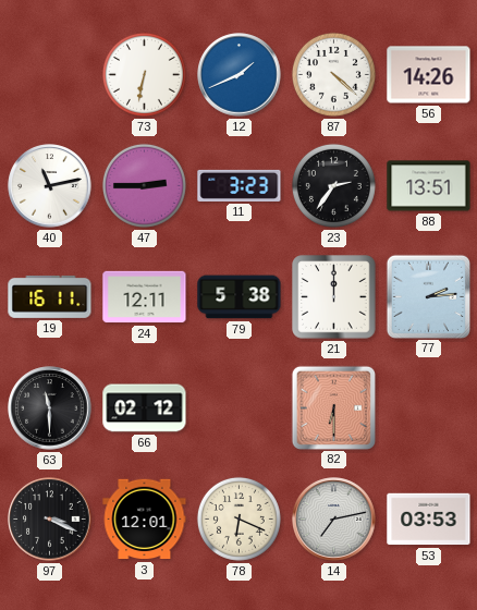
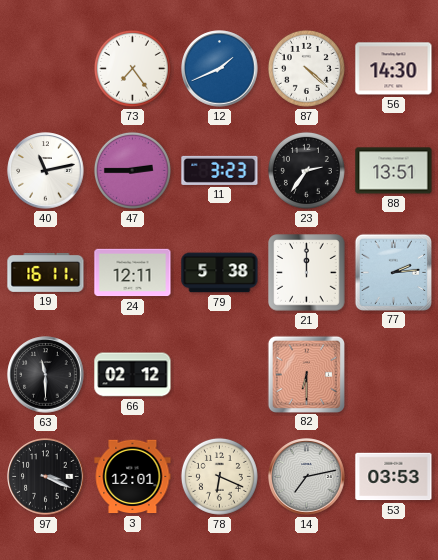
73: 6:32 -> 7:24
56: 14:26 -> 14:30
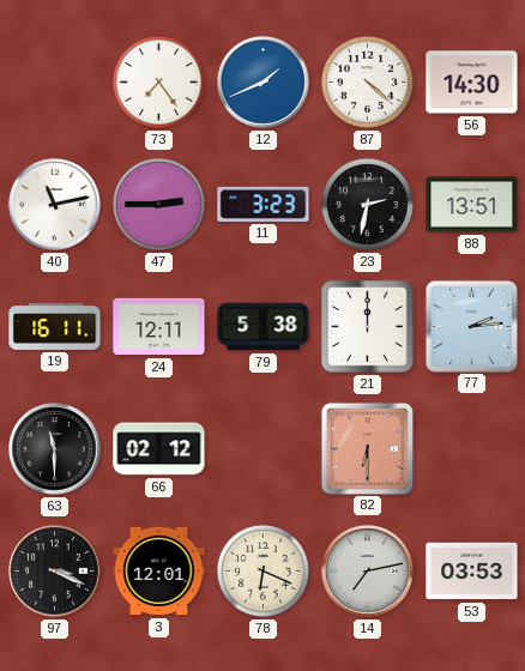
23: 2:36 -> 2:32
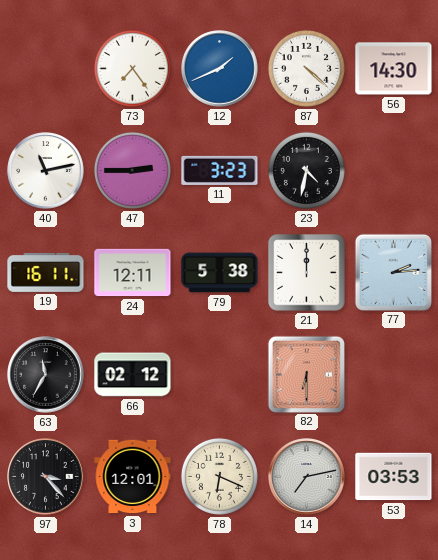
23: 2:32 -> 4:32
88: 13:51 -> none
63: 11:30 -> 11:35
97: 3:19 -> 3:23
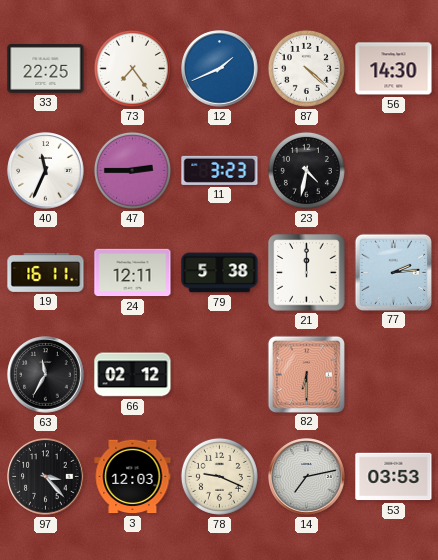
33: none -> 22:25
40: 11:13 -> 11:34
3: 12:01 -> 12:03
78: 6:19 -> 9:19
